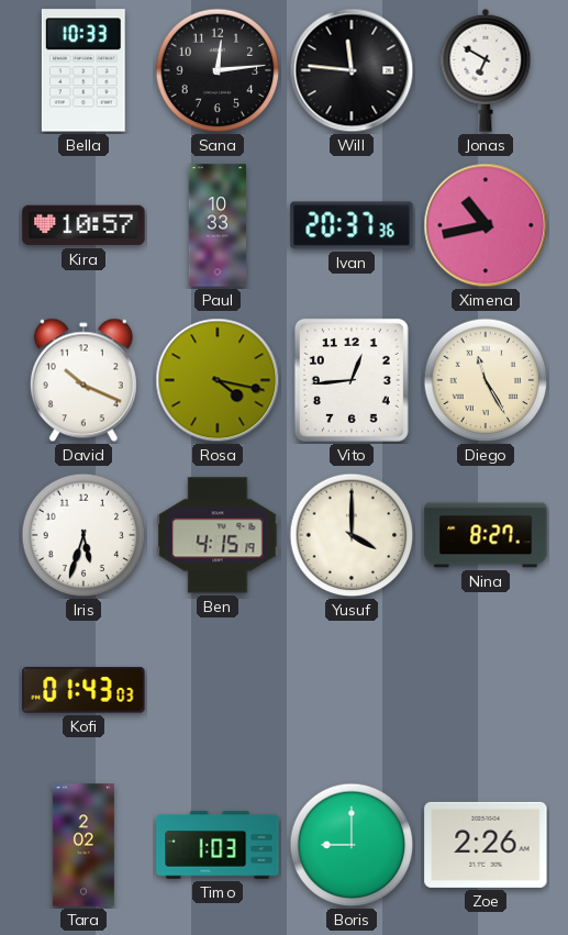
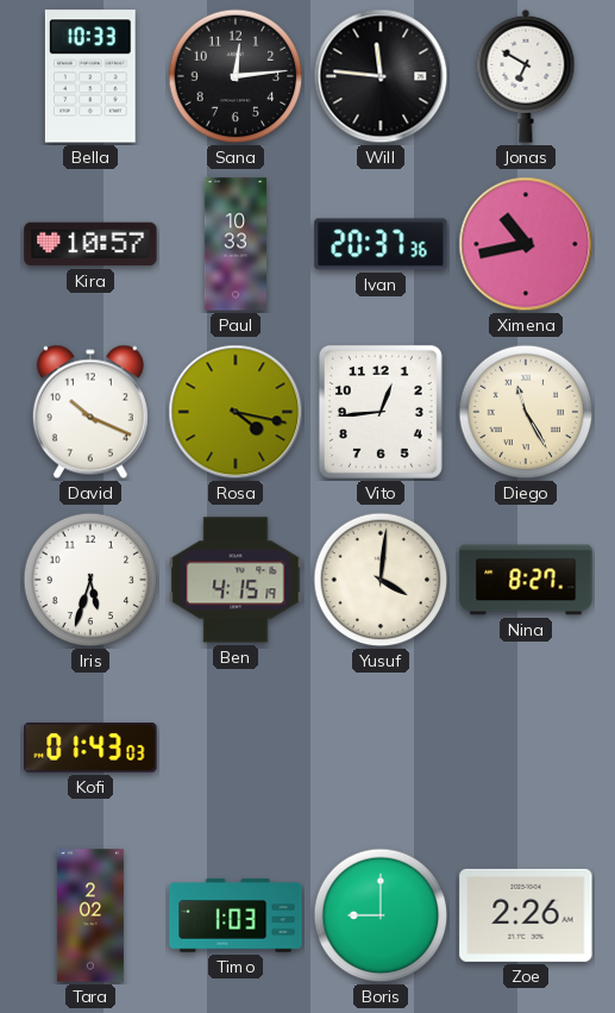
Yusuf: 4:00 -> 4:01
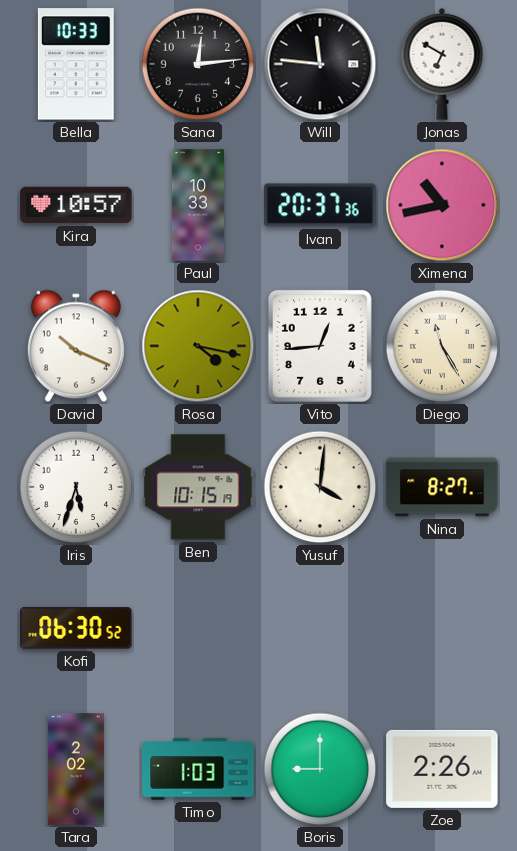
Ben: 4:15 -> 10:15
Kofi: 01:43 -> 06:30
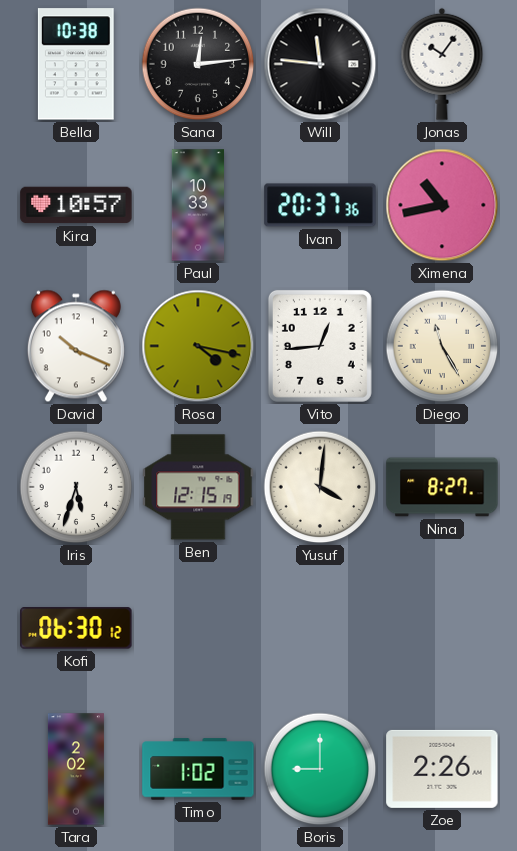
Bella: 10:33 -> 10:38
Jonas: 6:50 -> 10:06
Ben: 10:15 -> 12:15
Kofi: 06:30:52 -> 06:30:12
Timo: 1:03 -> 1:02
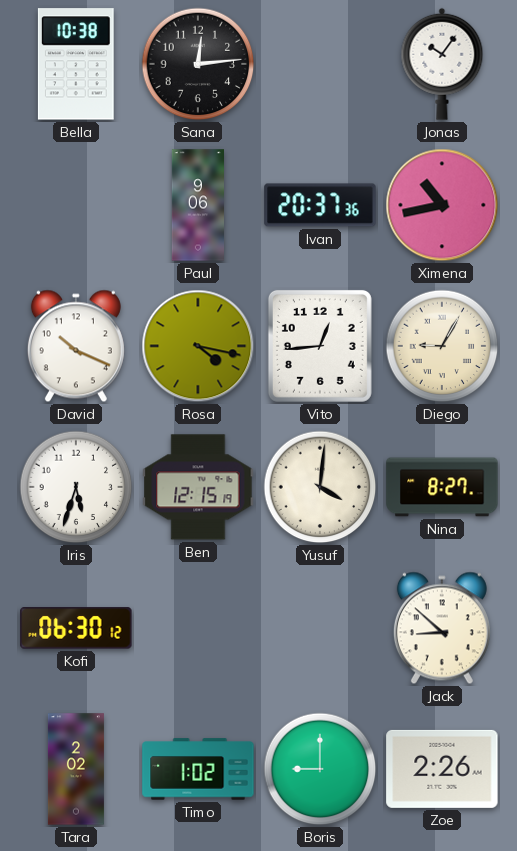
Will: 11:46 -> none
Kira: 10:57 -> none
Paul: 10:33 -> 9:06
Diego: 11:25 -> 9:05
Jack: none -> 8:52
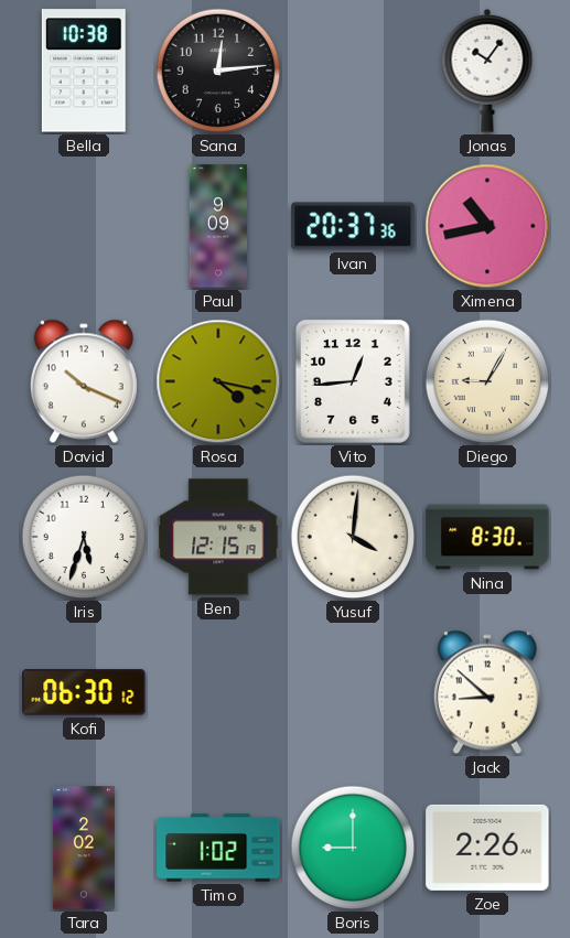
Paul: 9:06 -> 9:09
Nina: 8:27 -> 8:30
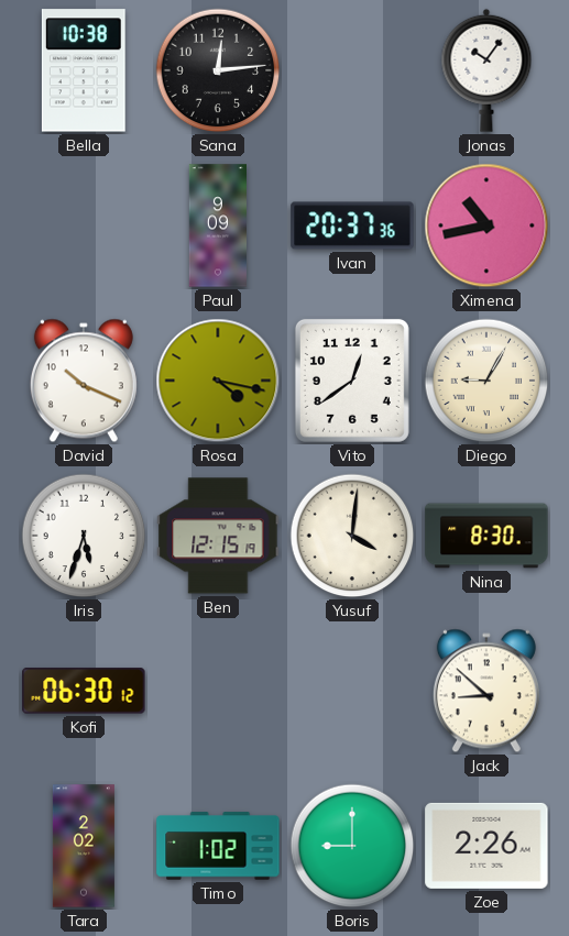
Vito: 12:44 -> 12:39
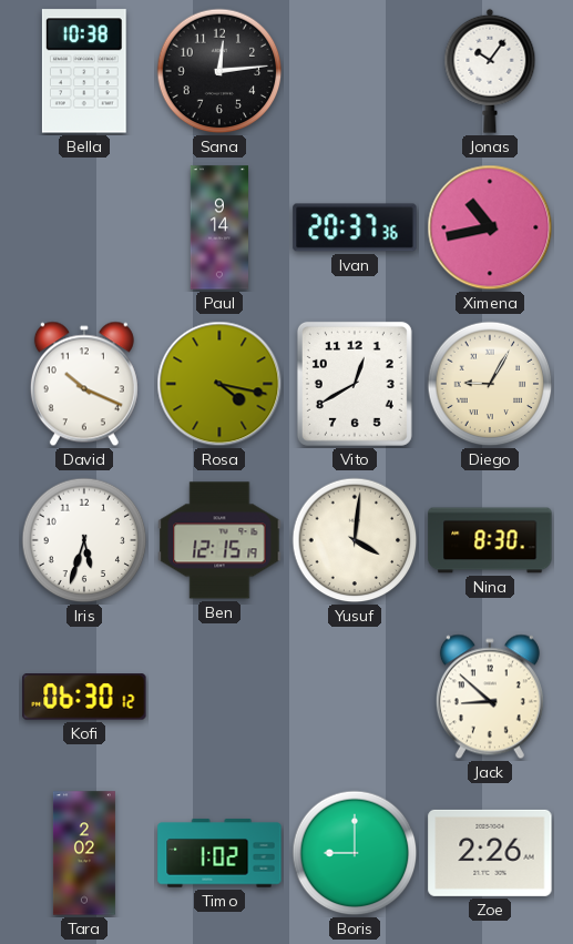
Paul: 9:09 -> 9:14
Vito: 12:39 -> 12:40
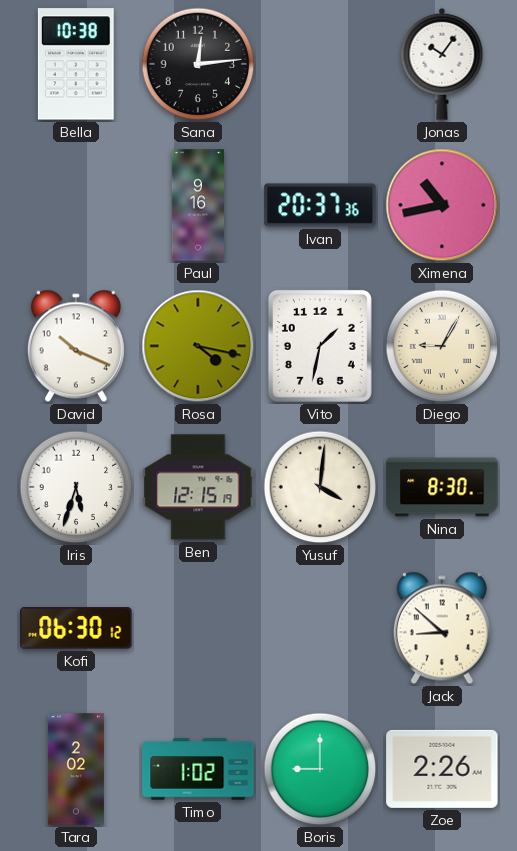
Paul: 9:14 -> 9:16
Vito: 12:40 -> 1:32
